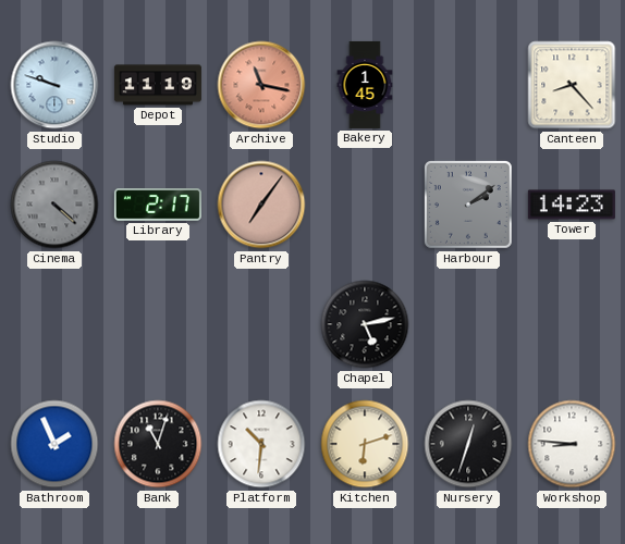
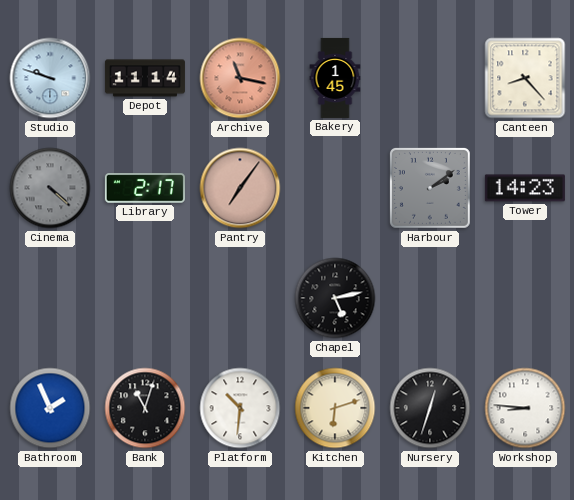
Depot: 11:19 -> 11:14
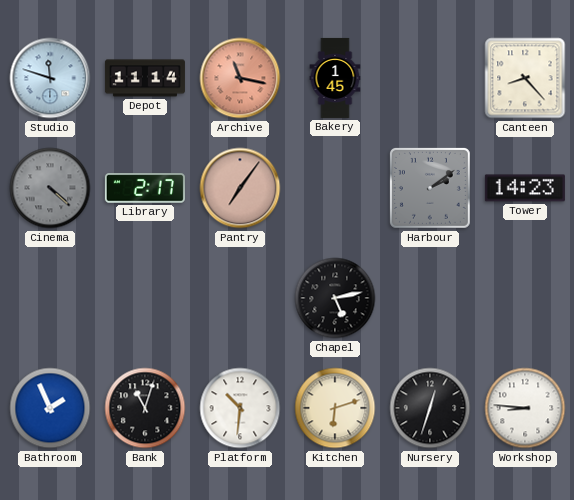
Studio: 9:48 -> 11:48
